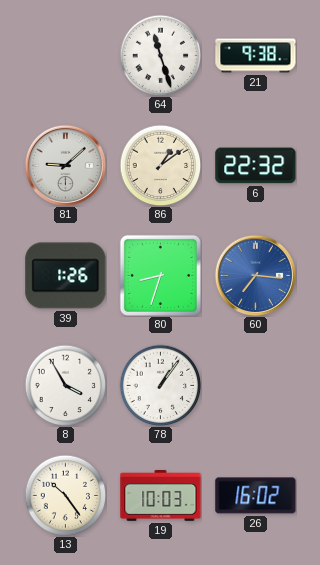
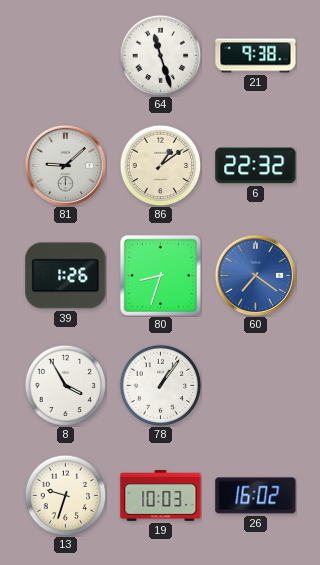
60: 7:16 -> 7:21
13: 10:24 -> 9:33
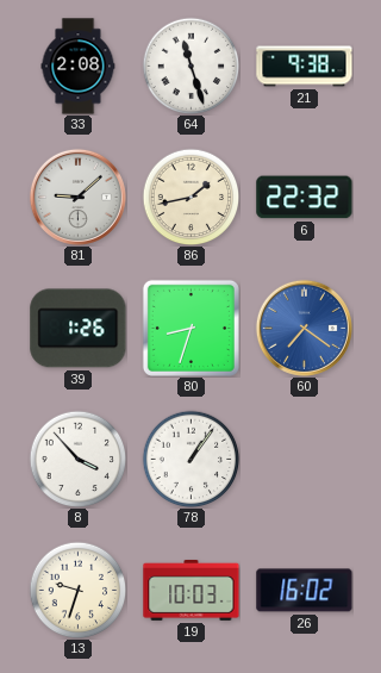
33: none -> 2:08
86: 1:09 -> 1:43
8: 3:55 -> 3:53
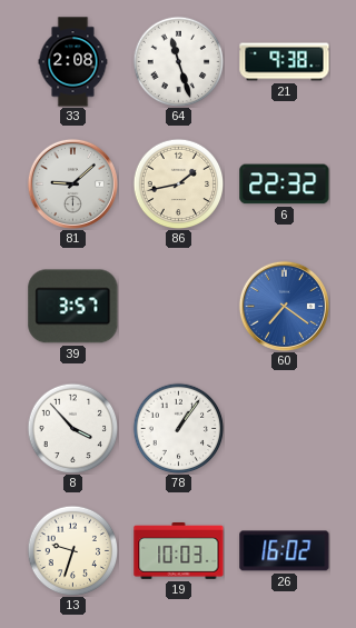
39: 1:26 -> 3:57
80: 8:33 -> none
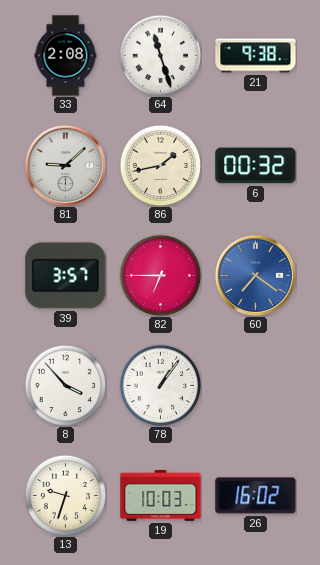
6: 22:32 -> 00:32
82: none -> 6:45
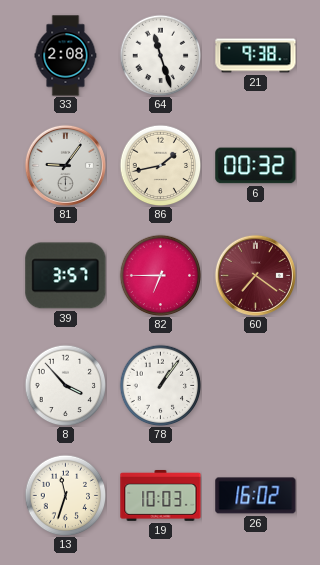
81: 9:08 -> 9:06
60 dial: blue -> burgundy
13: 9:33 -> 11:33
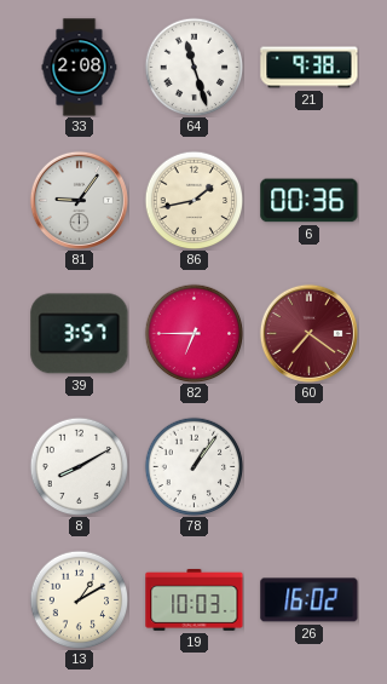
6: 00:32 -> 00:36
8: 3:53 -> 8:10
13: 11:33 -> 1:10
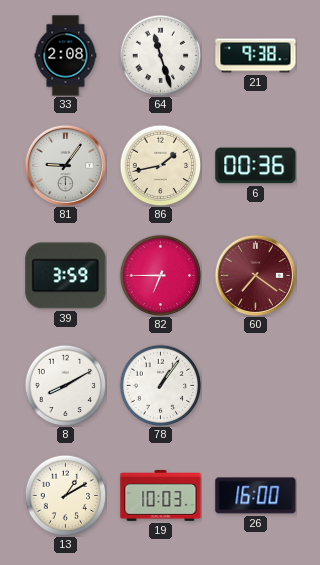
39: 3:57 -> 3:59
26: 16:02 -> 16:00
